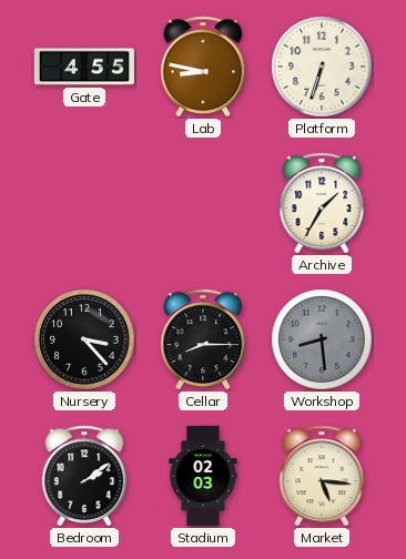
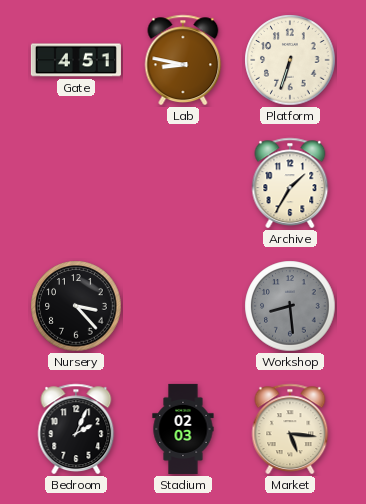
Gate: 4:55 -> 4:51
Cellar: 8:15 -> none
Bedroom: 2:09 -> 2:04
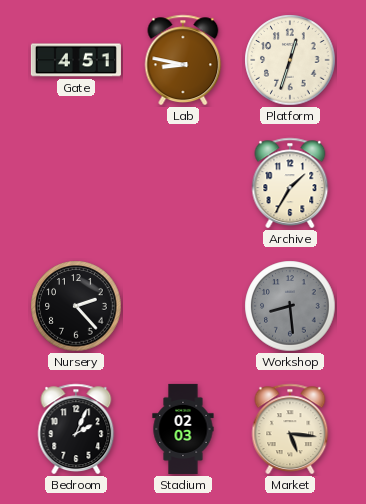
Platform: 6:33 -> 12:33
Nursery: 3:23 -> 2:23
